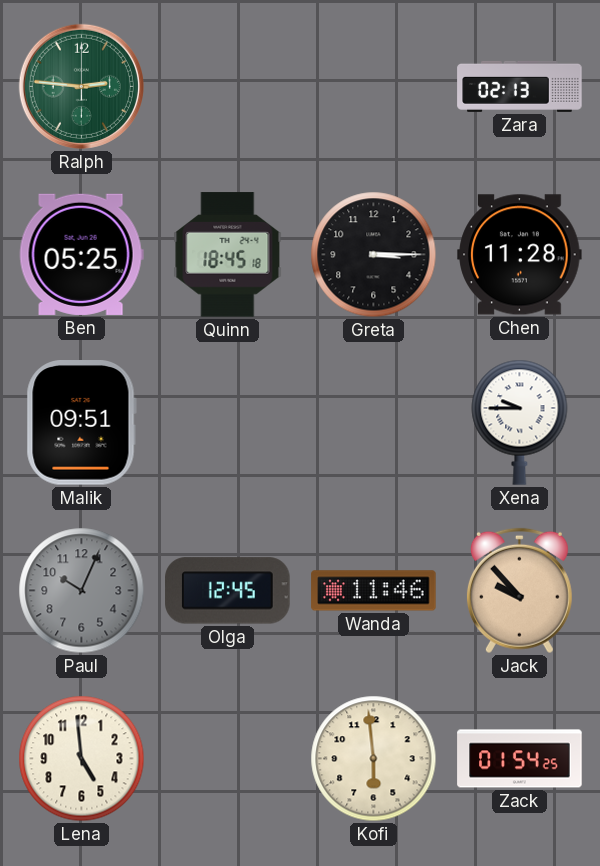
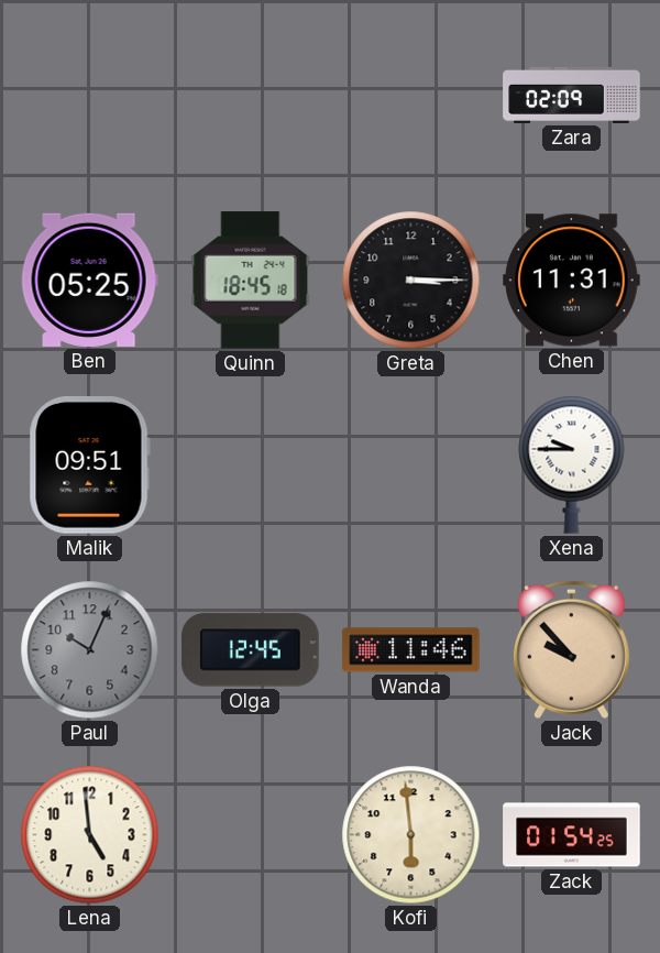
Ralph: 2:46 -> none
Zara: 02:13 -> 02:09
Chen: 11:28 -> 11:31
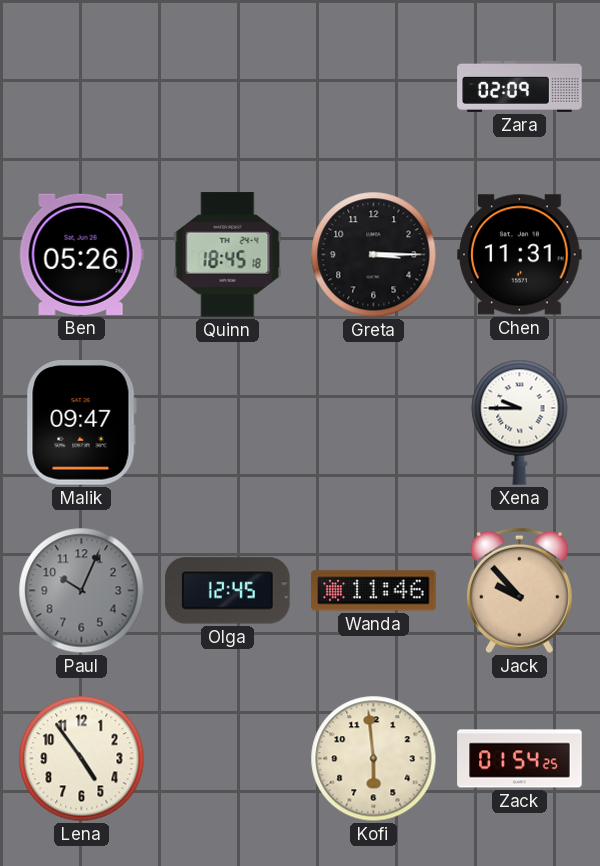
Ben: 05:25 -> 05:26
Malik: 09:51 -> 09:47
Lena: 4:59 -> 4:54
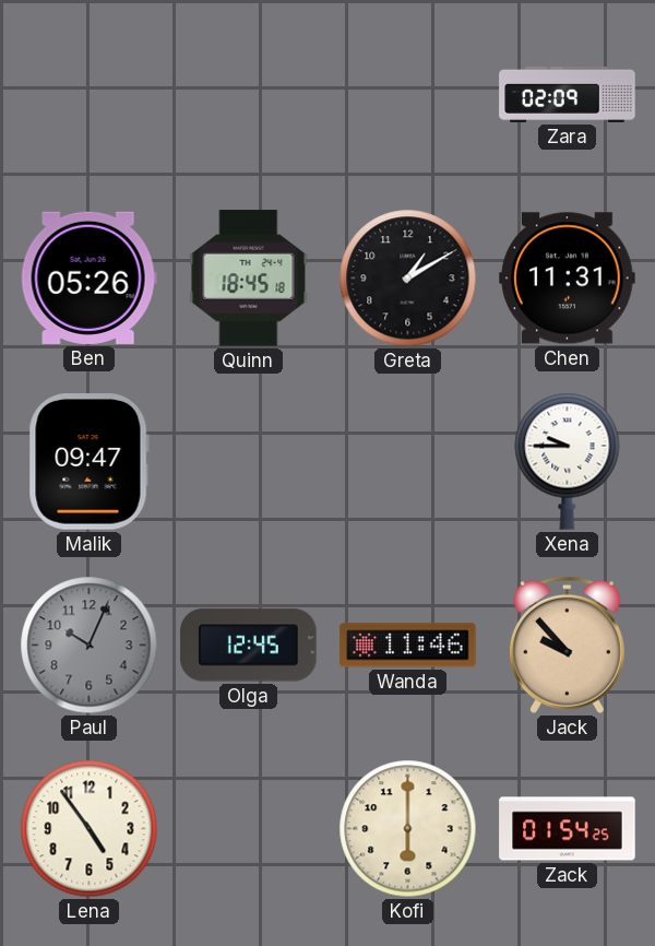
Greta: 3:15 -> 1:10
Kofi: 5:59 -> 6:00
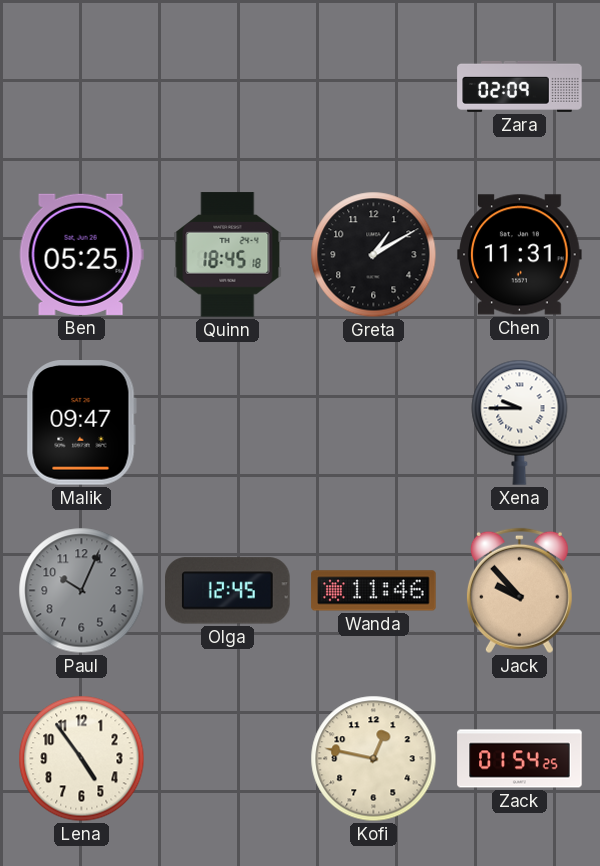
Ben: 05:26 -> 05:25
Kofi: 6:00 -> 12:47
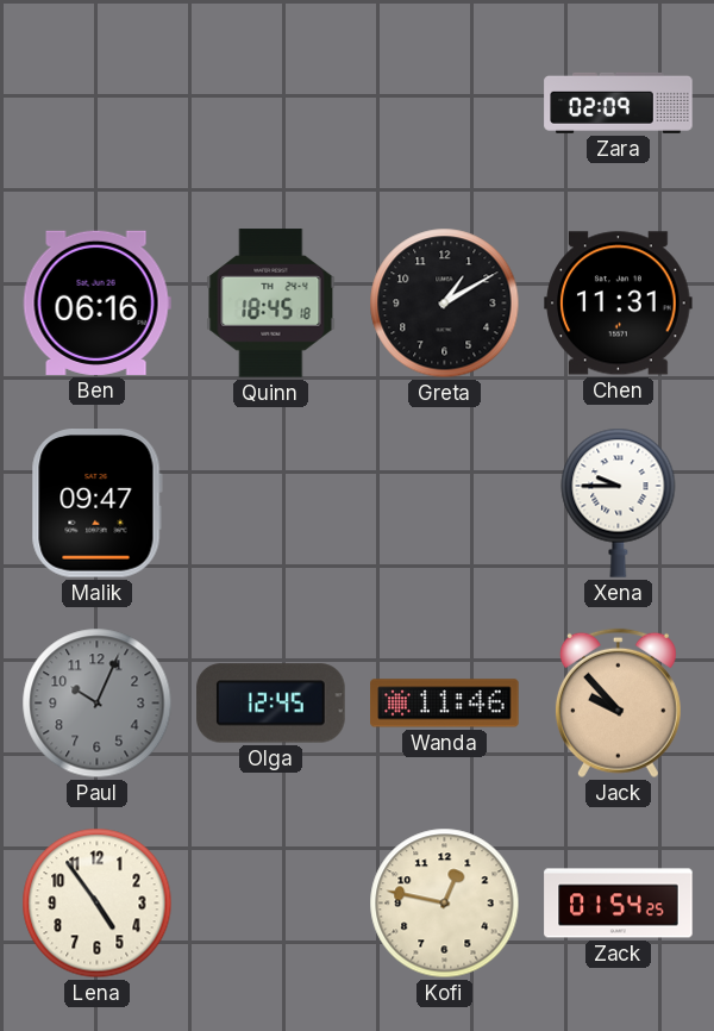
Ben: 05:25 -> 06:16
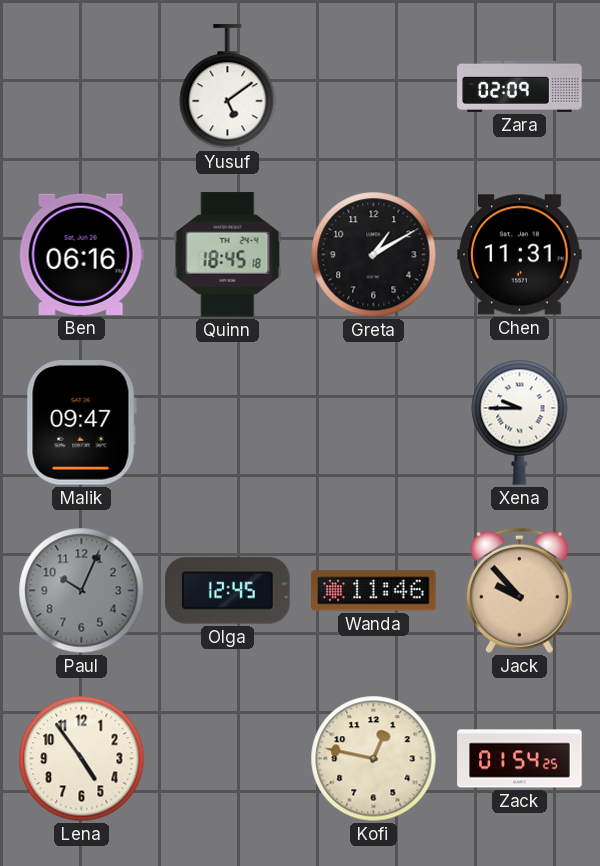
Yusuf: none -> 5:09
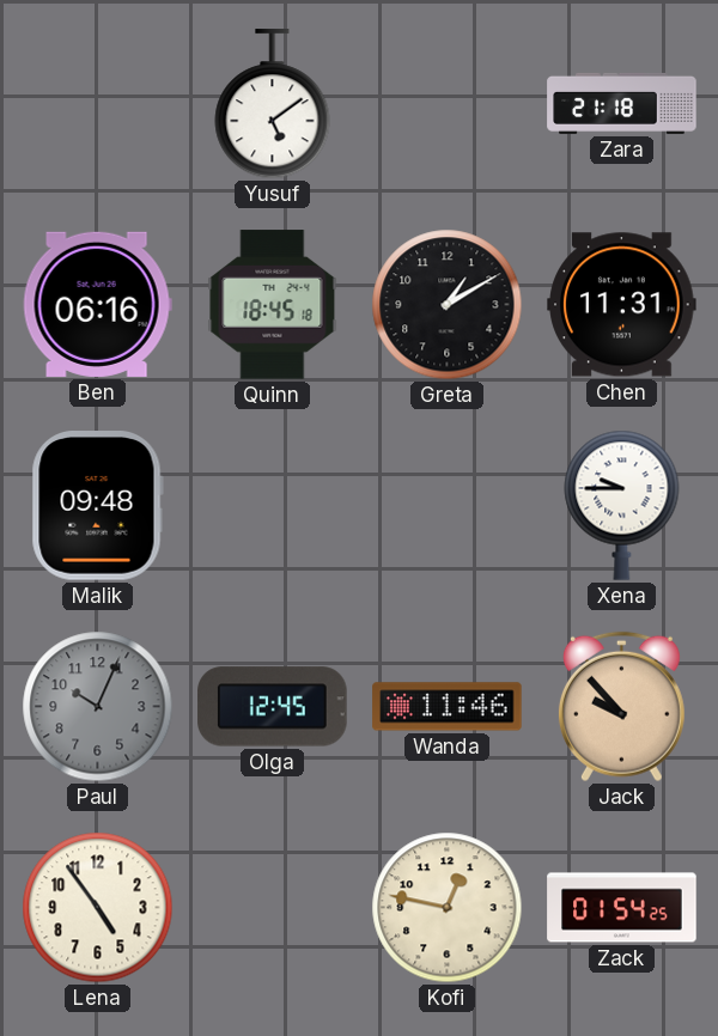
Zara: 02:09 -> 21:18
Malik: 09:47 -> 09:48
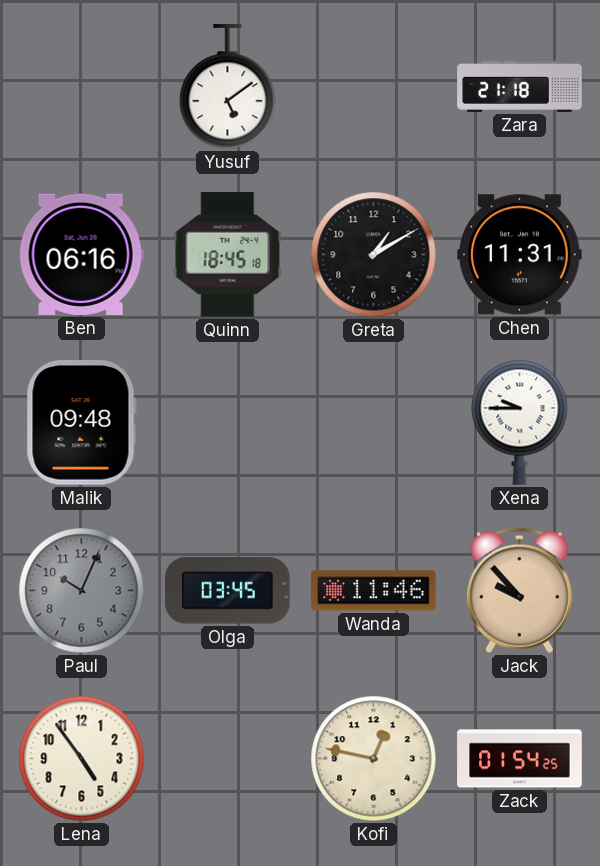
Olga: 12:45 -> 03:45
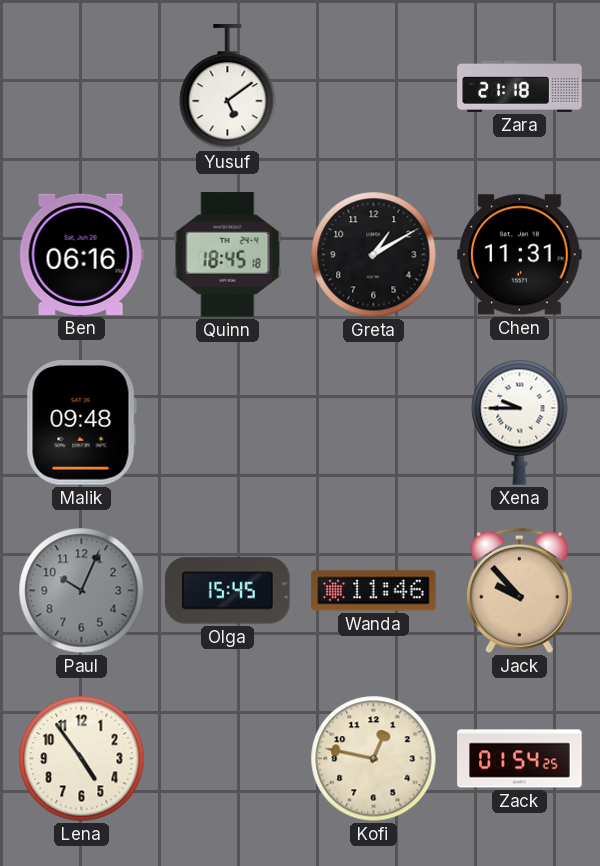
Olga: 03:45 -> 15:45
